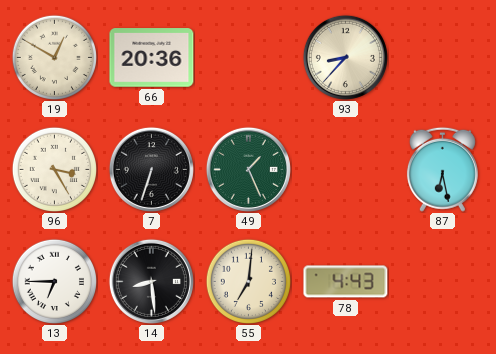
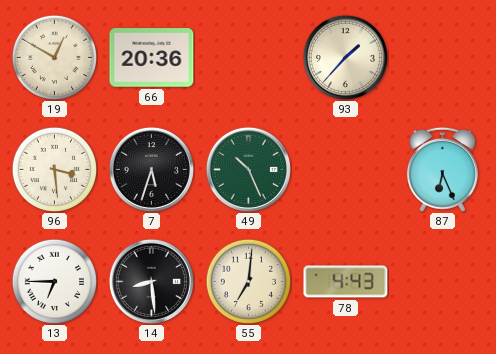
93: 8:37 -> 1:37
96: 3:25 -> 3:29
7: 6:33 -> 5:33
49: 1:26 -> 10:26
87: 6:28 -> 6:26
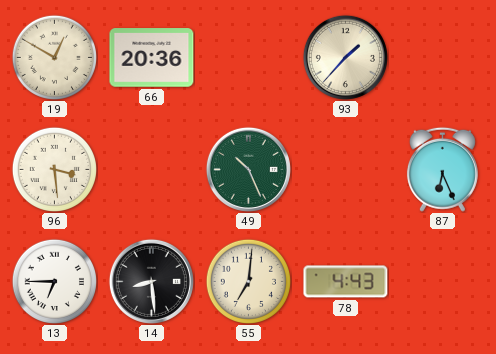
7: 5:33 -> none
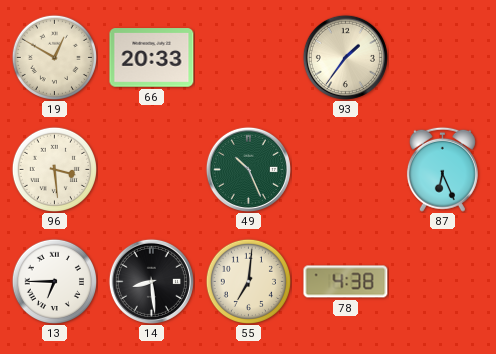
66: 20:36 -> 20:33
93: 1:37 -> 1:36
78: 4:43 -> 4:38
